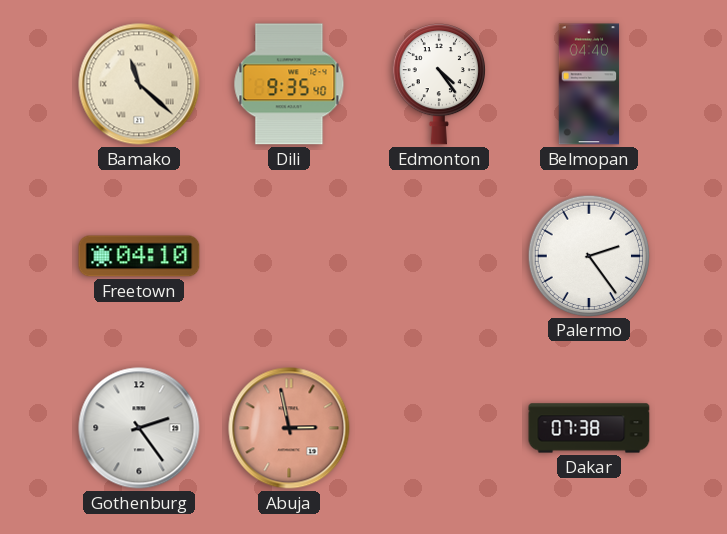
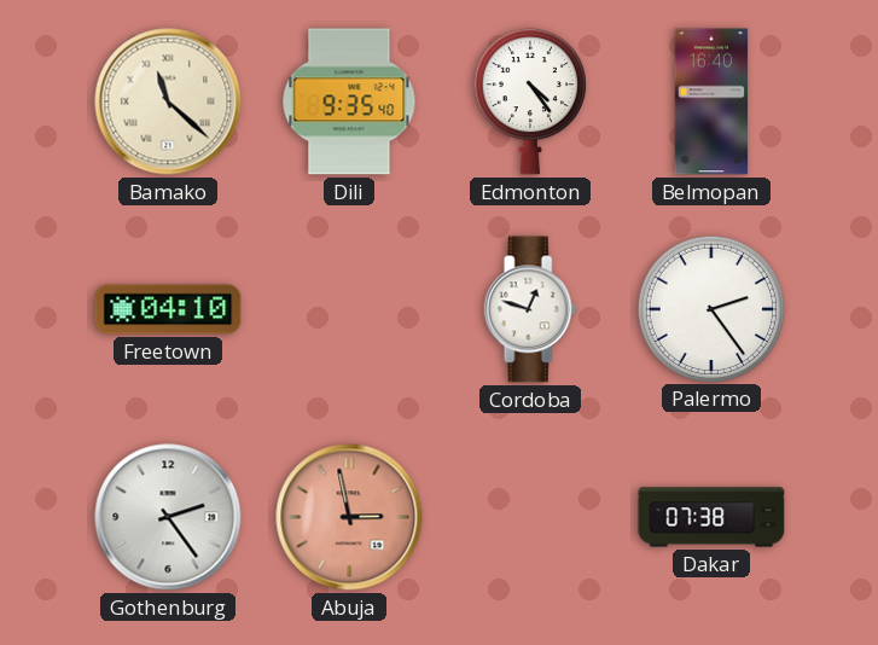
Belmopan: 04:40 -> 16:40
Cordoba: none -> 12:48
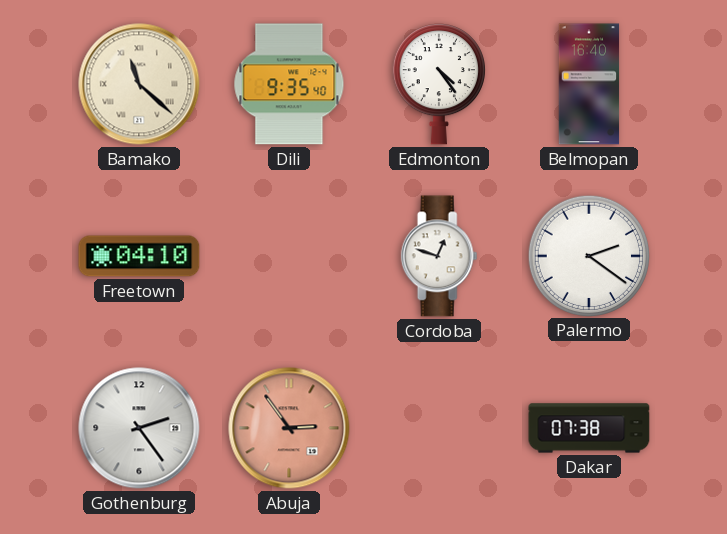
Palermo: 2:24 -> 2:21
Abuja: 2:58 -> 2:54
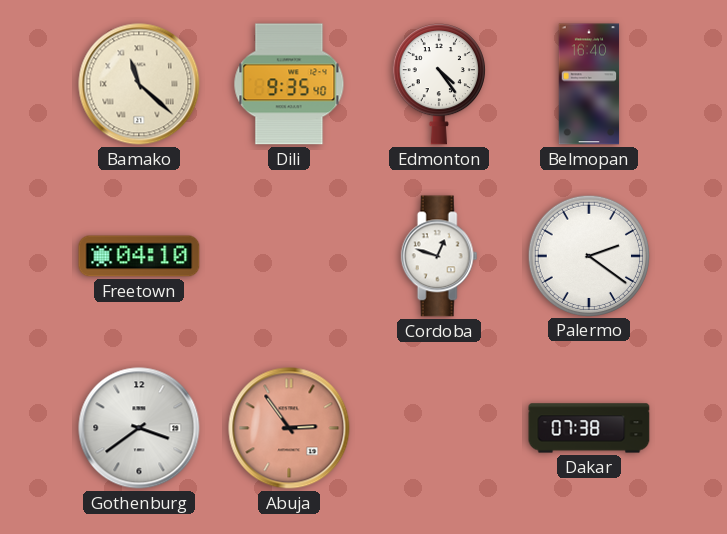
Gothenburg: 2:24 -> 3:39
